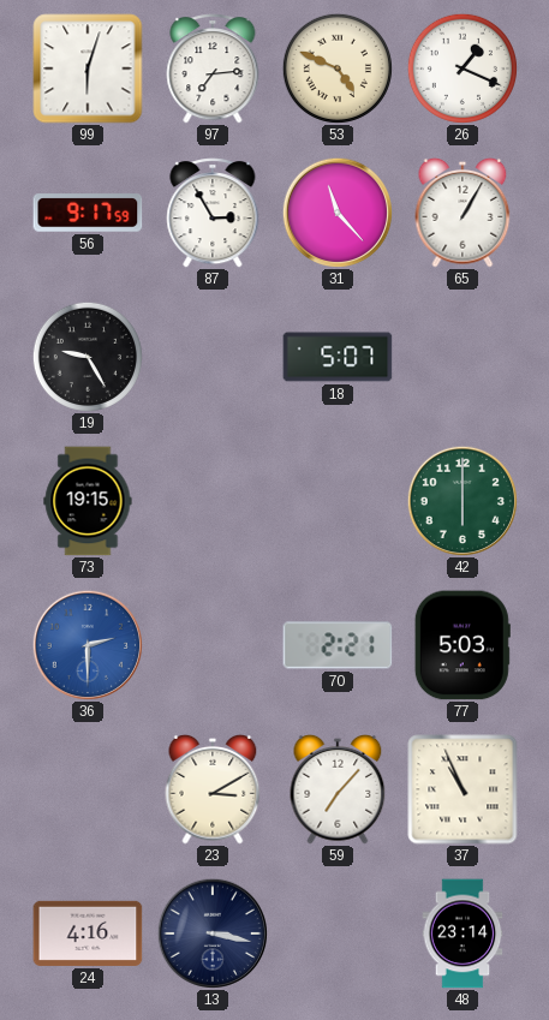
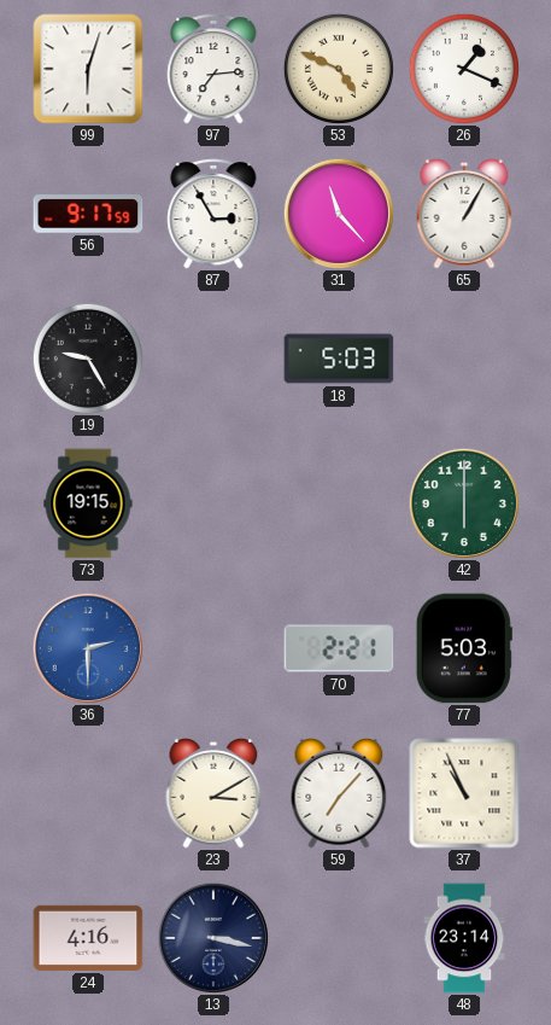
18: 5:07 -> 5:03
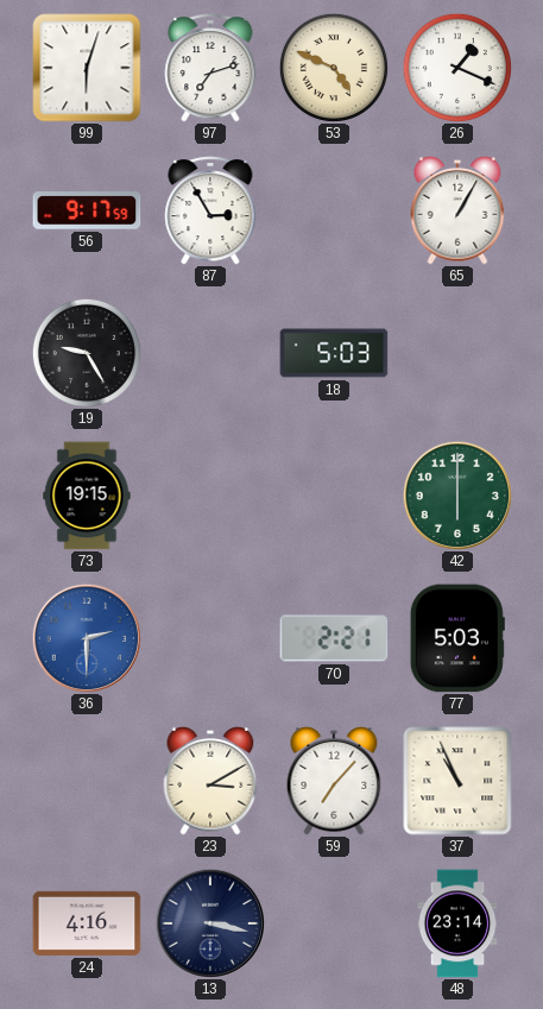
97: 7:14 -> 7:12
31: 11:23 -> none
